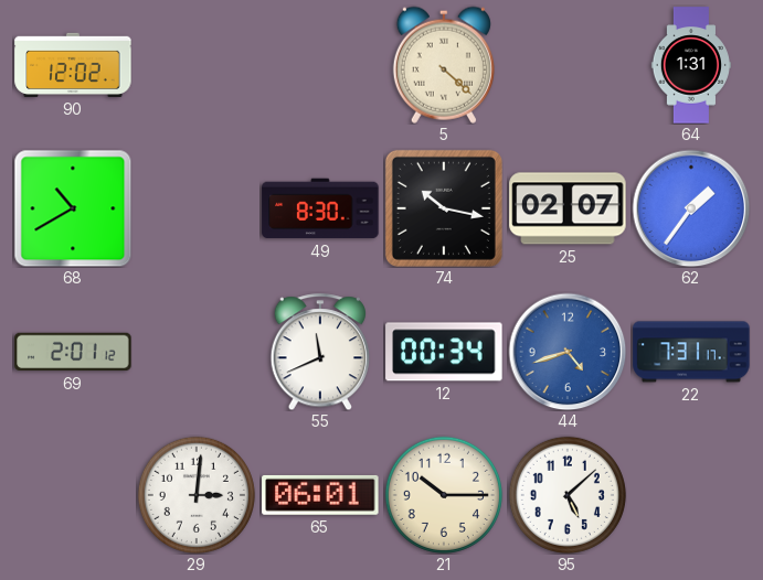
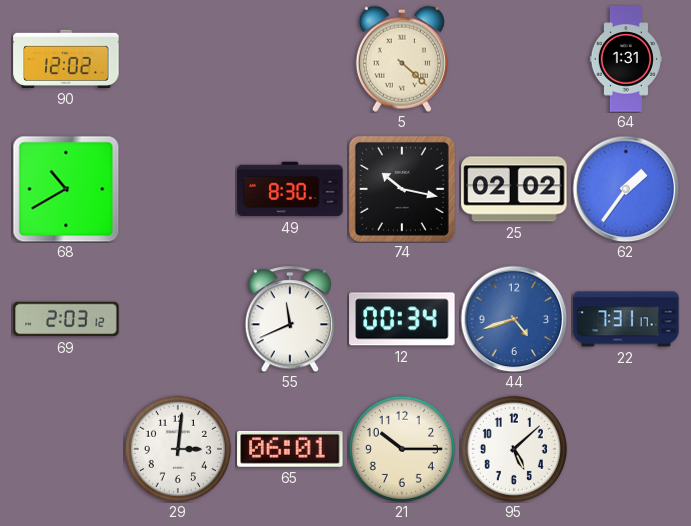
25: 02:07 -> 02:02
69: 2:01 -> 2:03
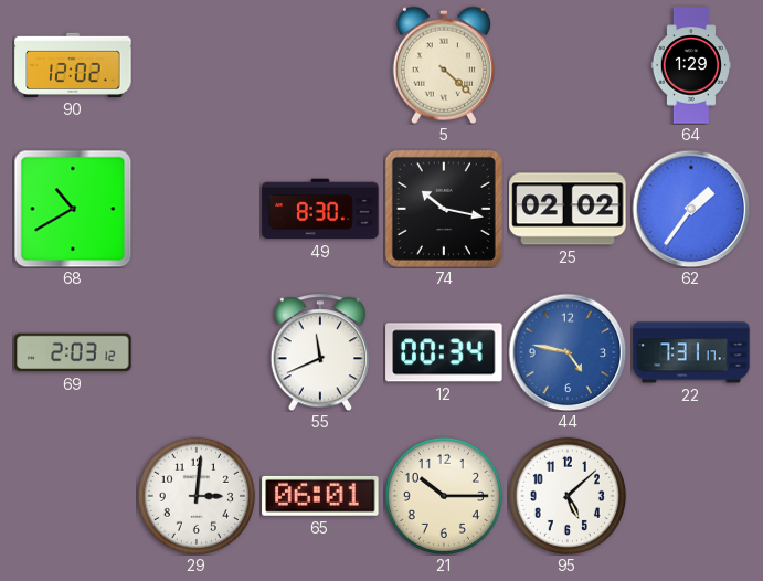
64: 1:31 -> 1:29
44: 4:42 -> 4:47
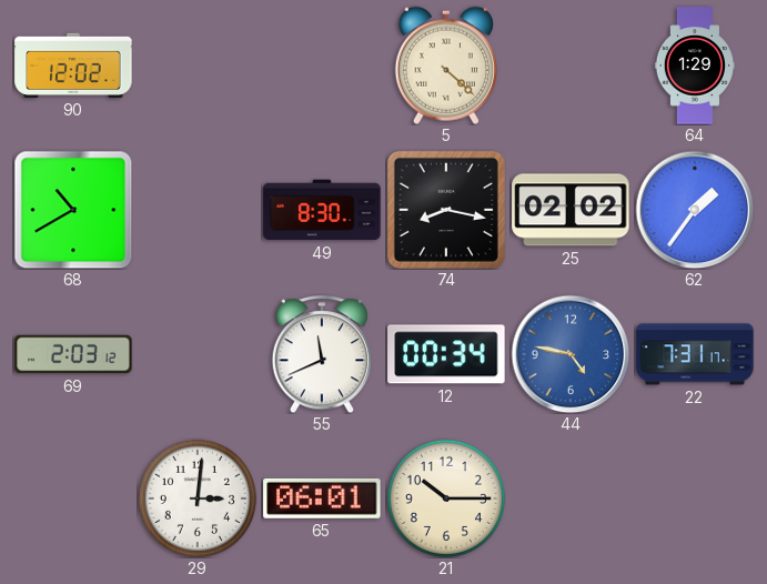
74: 10:17 -> 8:17
95: 5:08 -> none
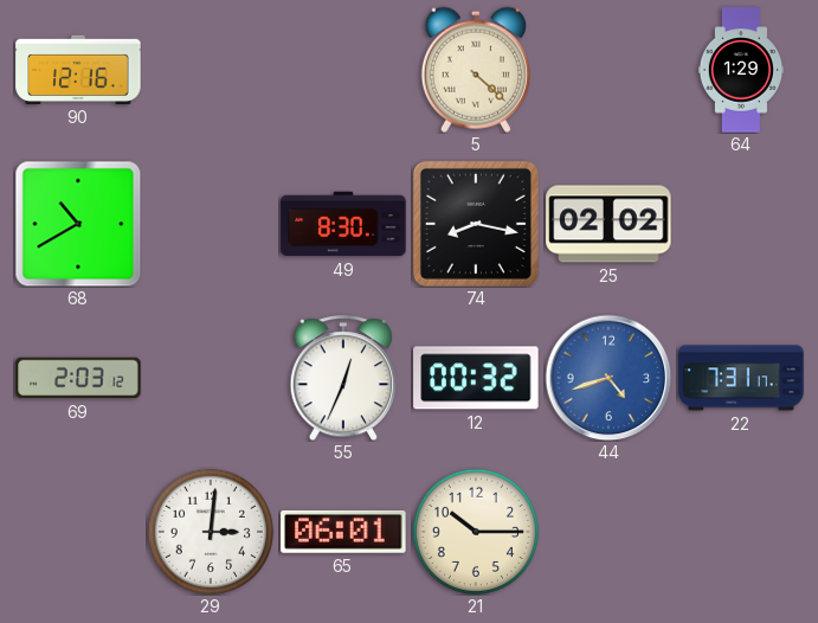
90: 12:02 -> 12:16
62: 1:36 -> none
55: 11:41 -> 12:34
12: 00:34 -> 00:32
44: 4:47 -> 4:42
